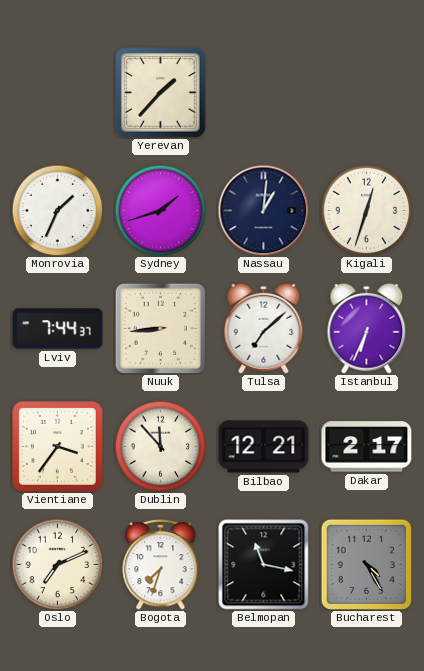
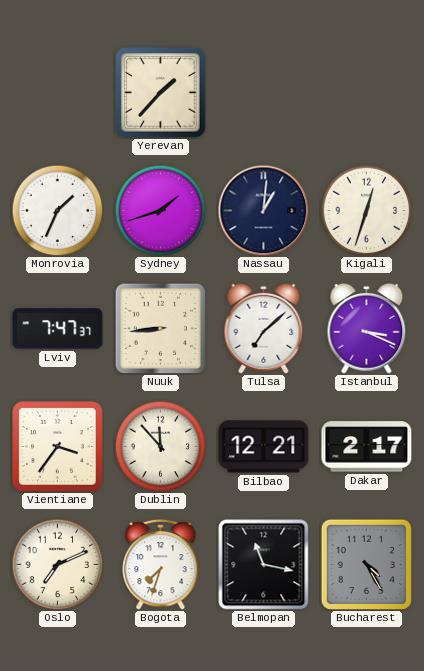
Lviv: 7:44 -> 7:47
Istanbul: 6:34 -> 3:19
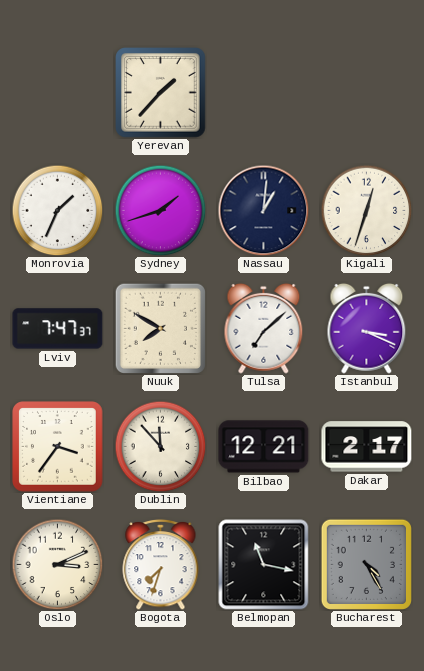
Nuuk: 8:44 -> 7:50
Oslo: 7:11 -> 3:11
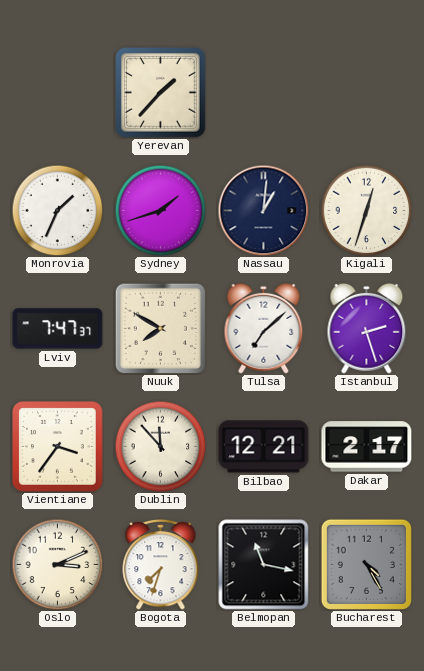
Istanbul: 3:19 -> 2:27
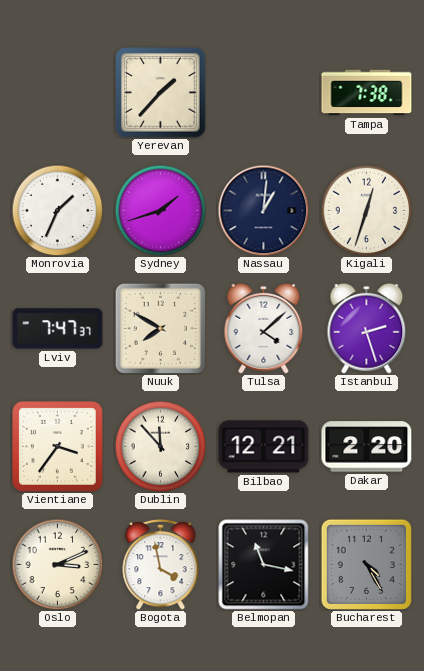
Tampa: none -> 7:38
Tulsa: 7:08 -> 4:08
Dakar: 2:17 -> 2:20
Bogota: 7:33 -> 3:58
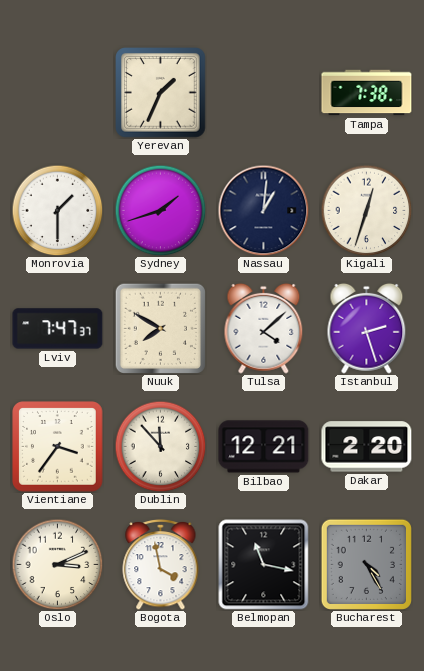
Yerevan: 1:37 -> 1:34
Monrovia: 1:34 -> 1:30
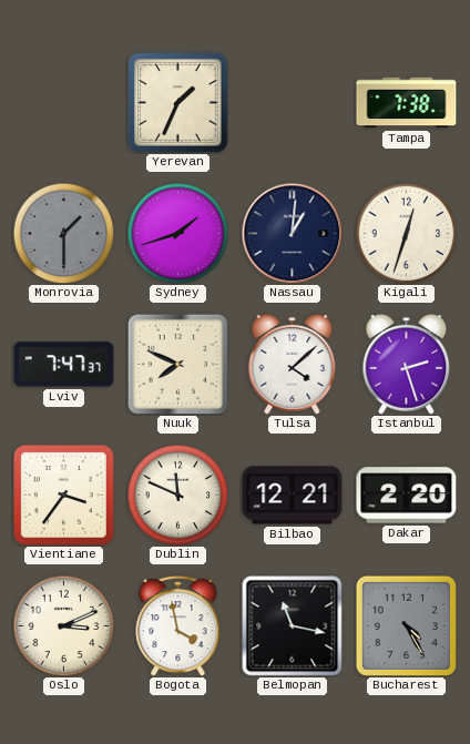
Monrovia dial: white -> grey
Nuuk: 7:50 -> 7:49
Dublin: 11:53 -> 11:49
